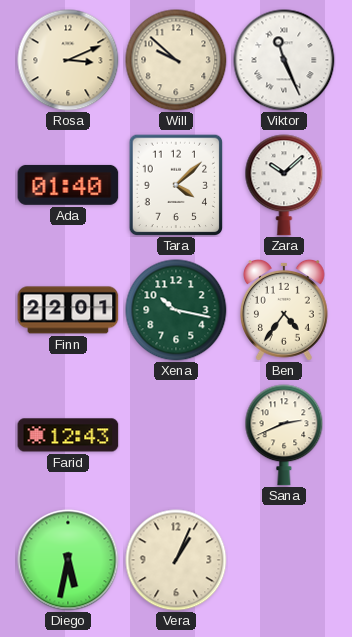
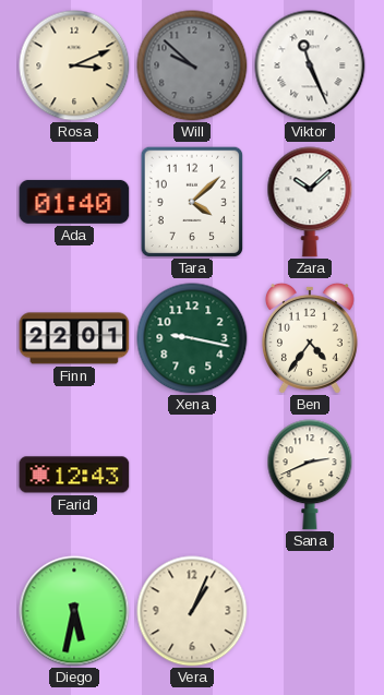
Will dial: cream -> grey
Xena: 10:17 -> 9:17
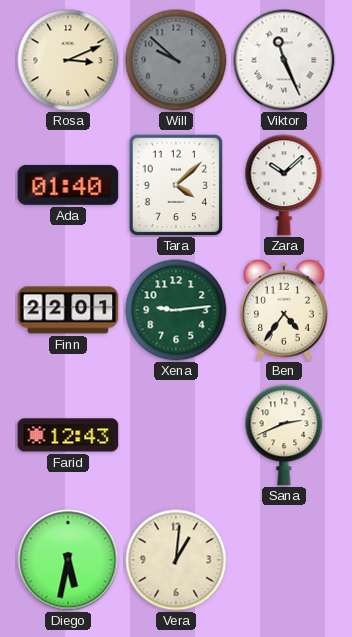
Xena: 9:17 -> 9:14
Vera: 1:04 -> 1:01
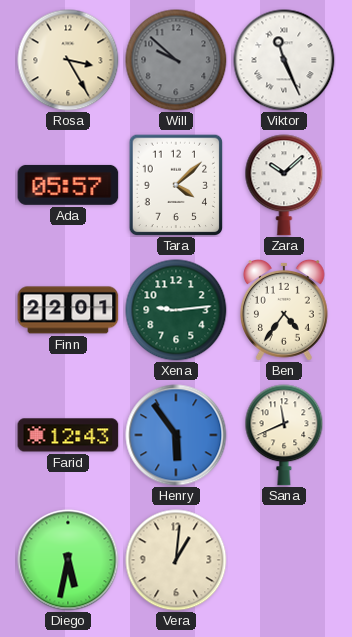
Rosa: 3:11 -> 3:25
Ada: 01:40 -> 05:57
Henry: none -> 5:54
Sana: 2:41 -> 11:41
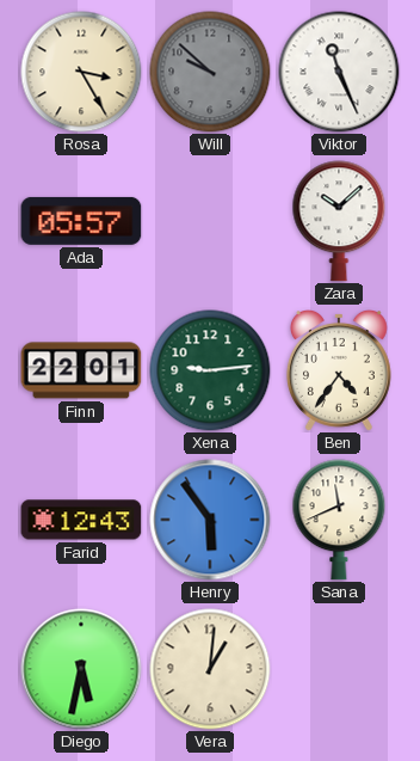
Tara: 4:08 -> none
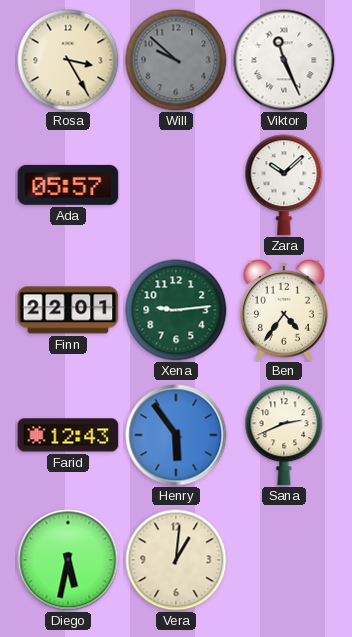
Sana: 11:41 -> 2:41
